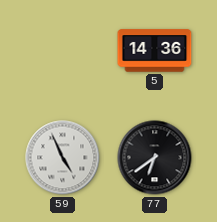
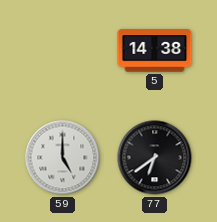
5: 14:36 -> 14:38
59: 4:56 -> 5:00
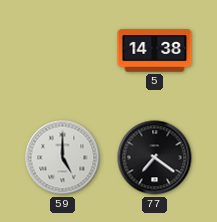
77: 6:39 -> 7:21
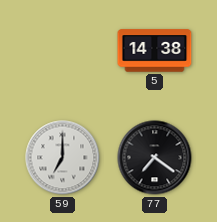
59: 5:00 -> 7:00
